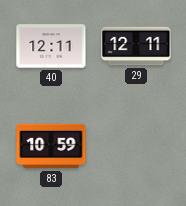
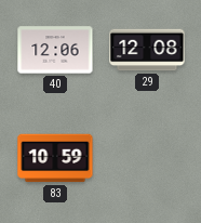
40: 12:11 -> 12:06
29: 12:11 -> 12:08
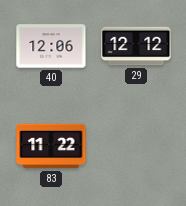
29: 12:08 -> 12:12
83: 10:59 -> 11:22
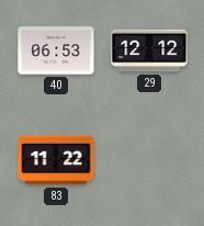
40: 12:06 -> 06:53
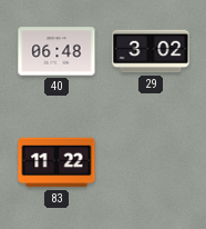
40: 06:53 -> 06:48
29: 12:12 -> 3:02
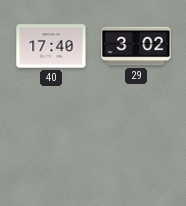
40: 06:48 -> 17:40
83: 11:22 -> none
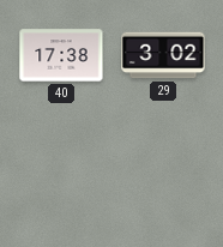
40: 17:40 -> 17:38
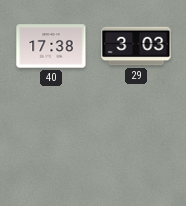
29: 3:02 -> 3:03
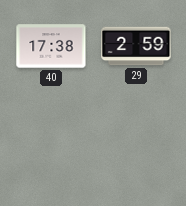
29: 3:03 -> 2:59
